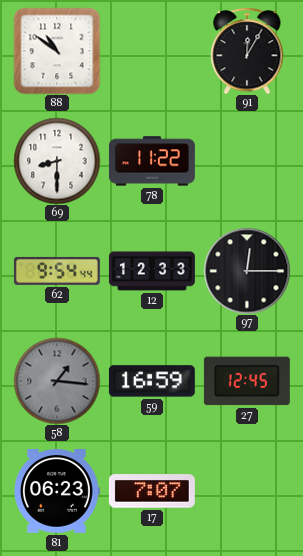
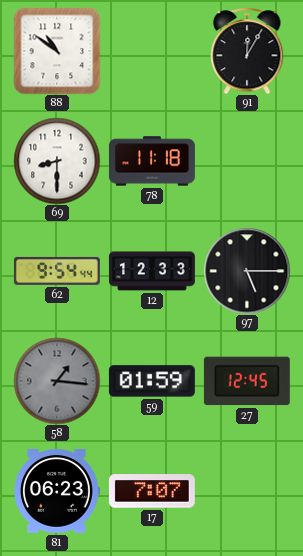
78: 11:22 -> 11:18
97: 12:15 -> 5:15
59: 16:59 -> 01:59
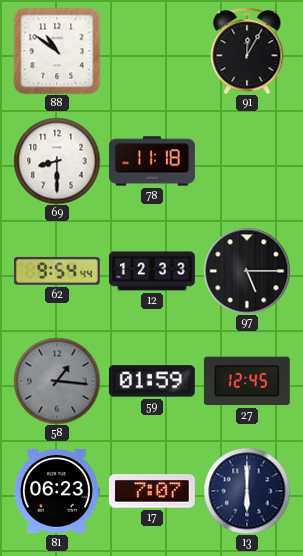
13: none -> 6:00
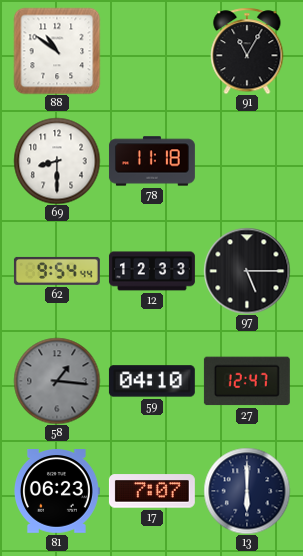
91: 12:05 -> 11:05
59: 01:59 -> 04:10
27: 12:45 -> 12:47
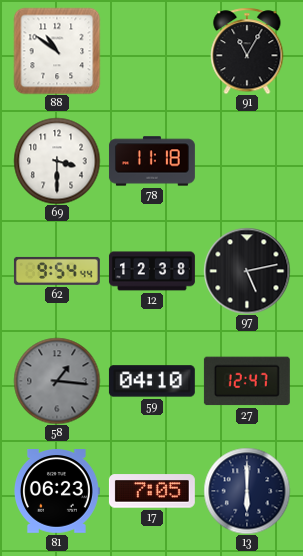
69: 8:30 -> 3:30
12: 12:33 -> 12:38
97: 5:15 -> 5:13
17: 7:07 -> 7:05
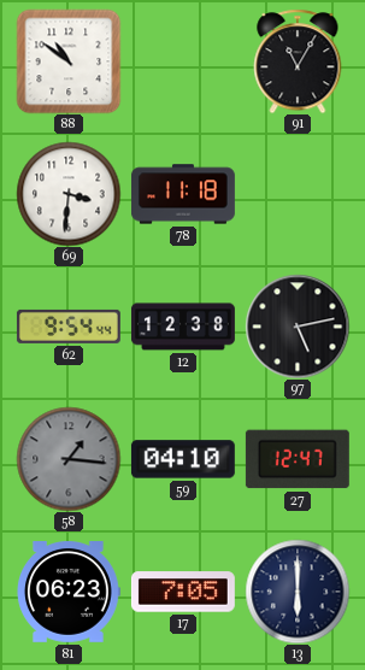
69: 3:30 -> 3:31
